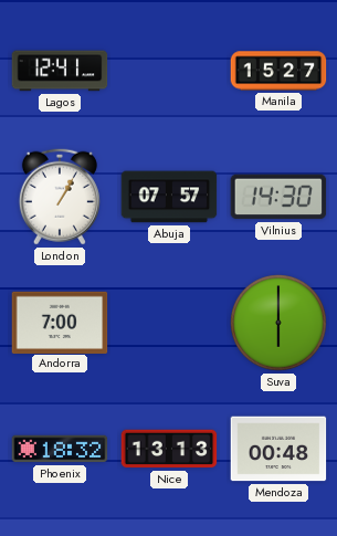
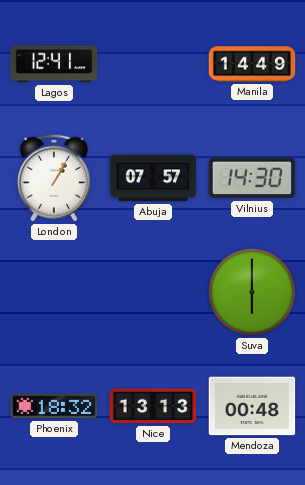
Manila: 15:27 -> 14:49
Andorra: 7:00 -> none
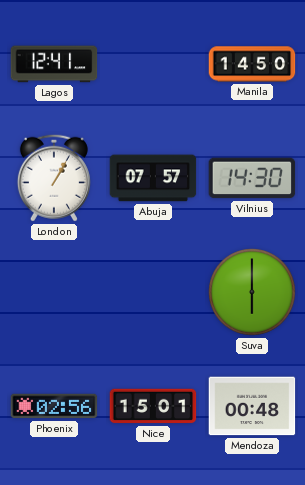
Manila: 14:49 -> 14:50
Phoenix: 18:32 -> 02:56
Nice: 13:13 -> 15:01
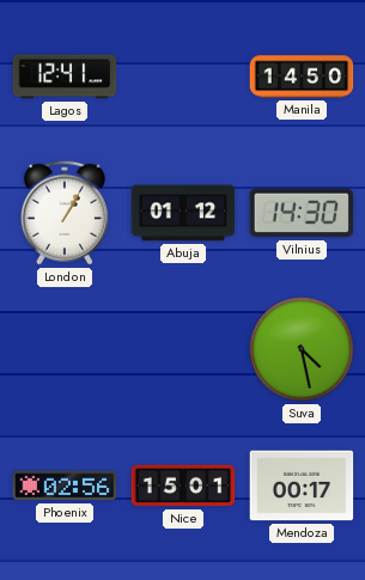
Abuja: 07:57 -> 01:12
Suva: 6:00 -> 4:28
Mendoza: 00:48 -> 00:17
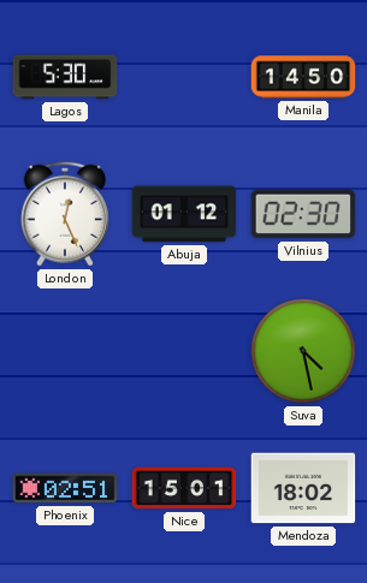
Lagos: 12:41 -> 5:30
London: 1:05 -> 12:26
Vilnius: 14:30 -> 02:30
Phoenix: 02:56 -> 02:51
Mendoza: 00:17 -> 18:02
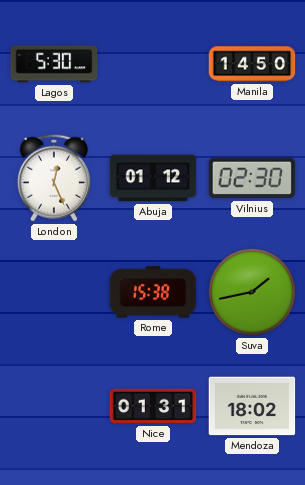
Rome: none -> 15:38
Suva: 4:28 -> 1:43
Phoenix: 02:51 -> none
Nice: 15:01 -> 01:31
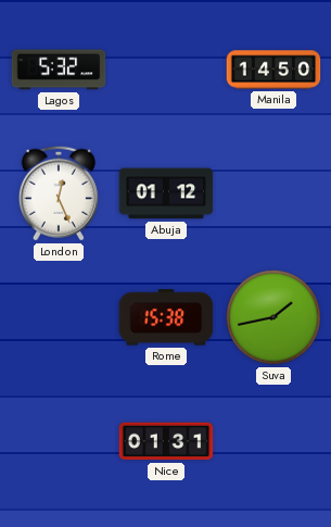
Lagos: 5:30 -> 5:32
Vilnius: 02:30 -> none
Mendoza: 18:02 -> none
